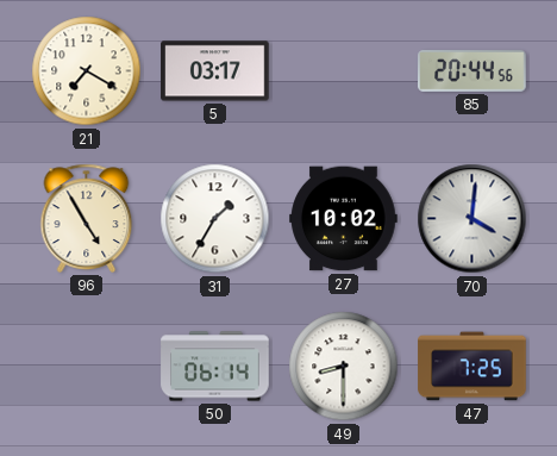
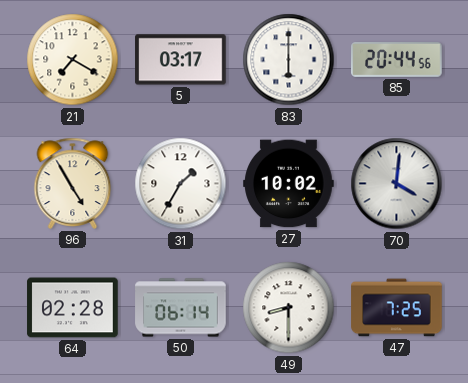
83: none -> 6:00
64: none -> 02:28
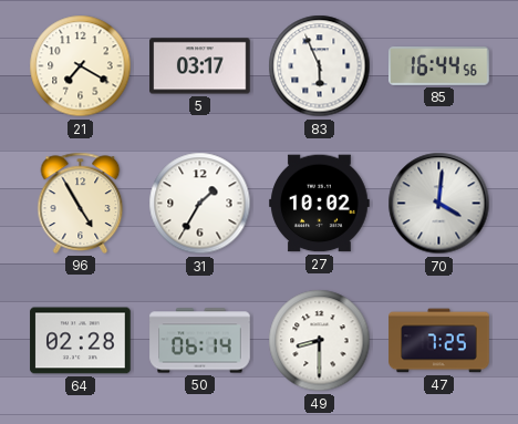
83: 6:00 -> 5:56
85: 20:44 -> 16:44
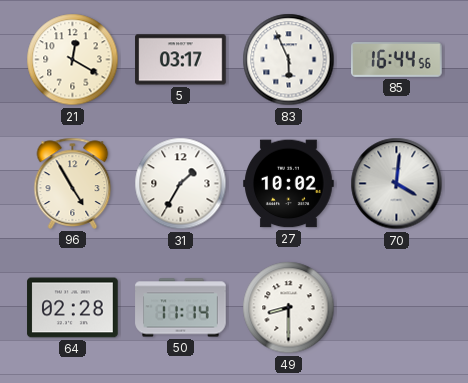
21: 7:20 -> 12:20
50: 06:14 -> 11:14
47: 7:25 -> none
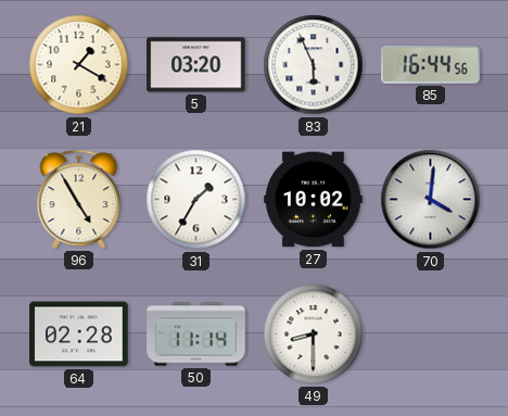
21: 12:20 -> 1:20
5: 03:17 -> 03:20
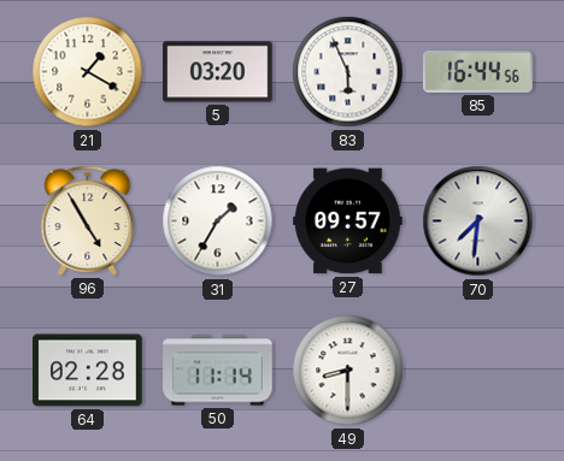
27: 10:02 -> 09:57
70: 4:01 -> 7:31
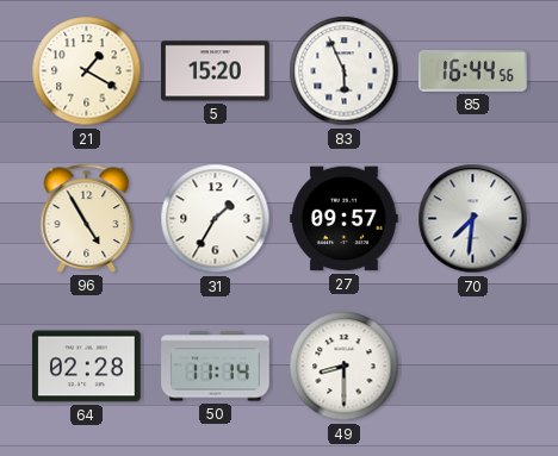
5: 03:20 -> 15:20
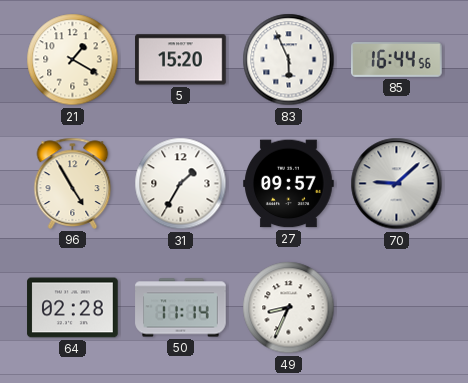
70: 7:31 -> 9:08
49: 8:30 -> 8:34
